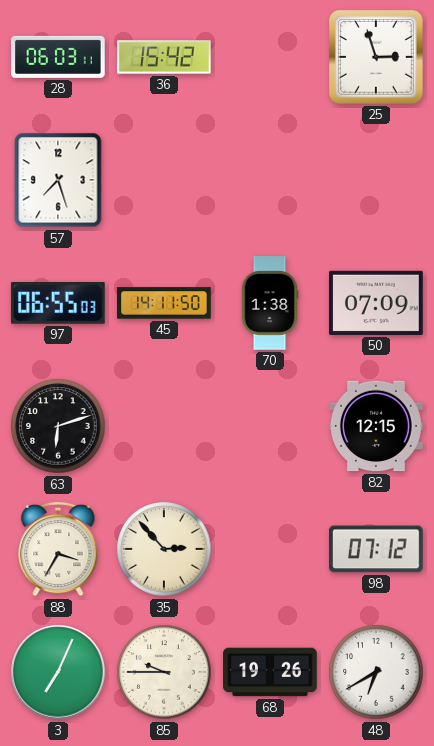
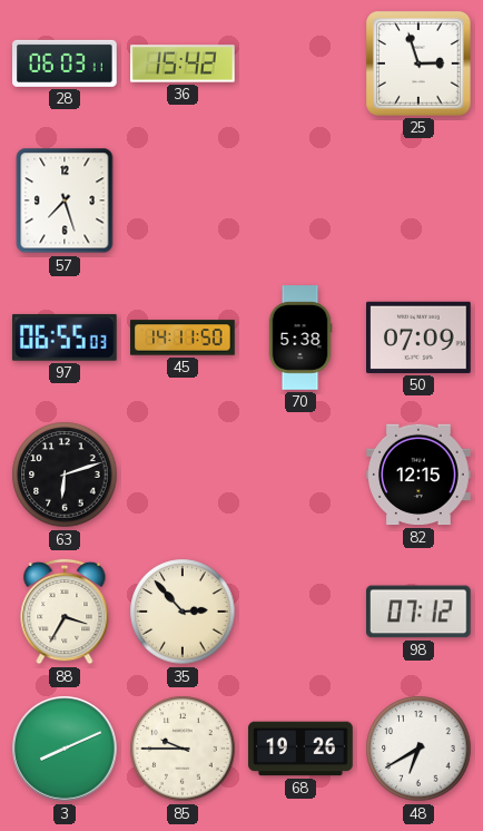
70: 1:38 -> 5:38
3: 7:04 -> 8:11
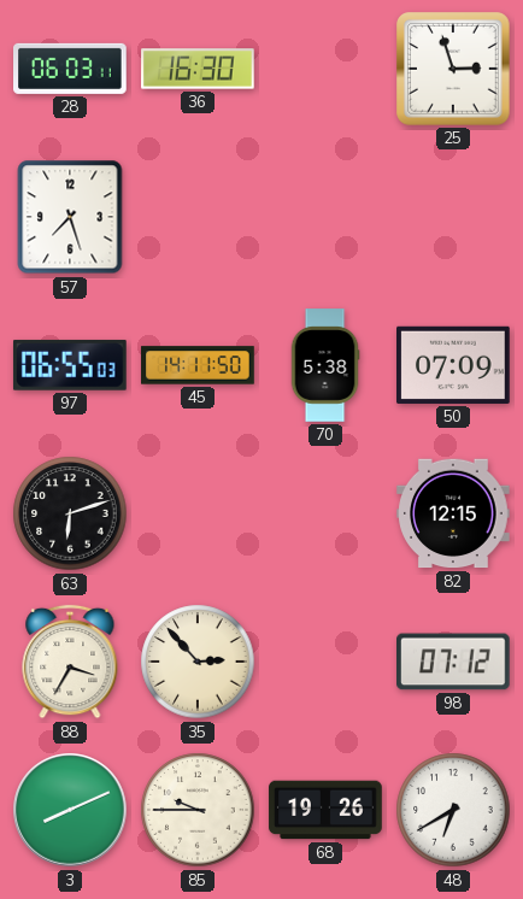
36: 15:42 -> 16:30
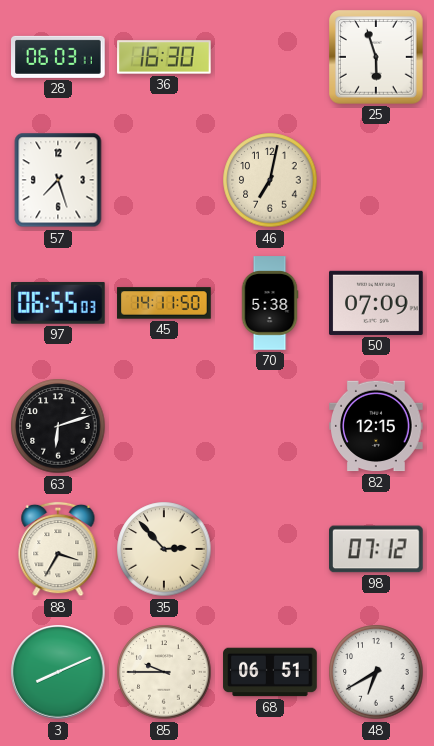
25: 2:57 -> 5:57
46: none -> 7:02
68: 19:26 -> 06:51
